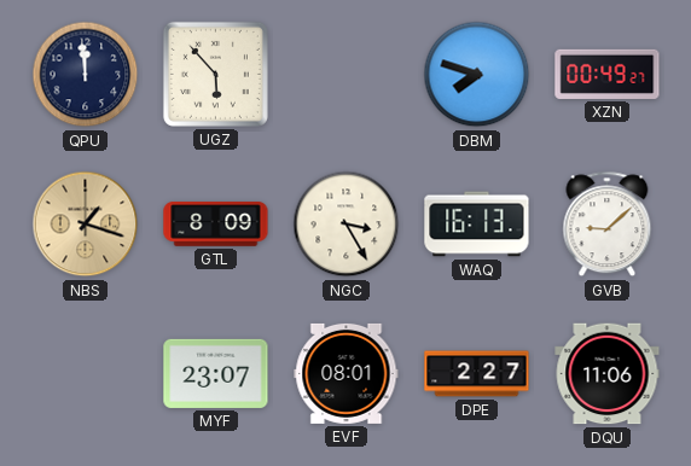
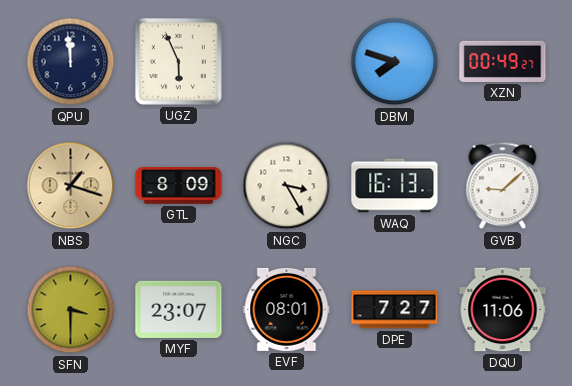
UGZ: 5:53 -> 5:56
SFN: none -> 3:30
DPE: 2:27 -> 7:27
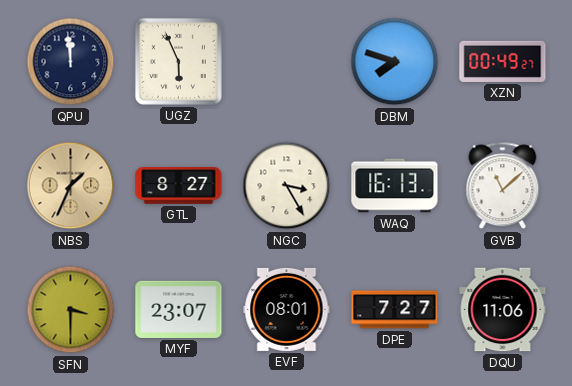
NBS: 1:18 -> 1:34
GTL: 8:09 -> 8:27
GVB: 9:08 -> 11:08
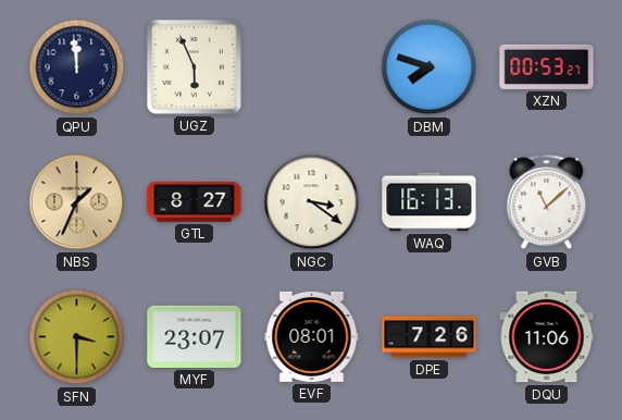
XZN: 00:49 -> 00:53
NGC: 3:25 -> 3:21
DPE: 7:27 -> 7:26
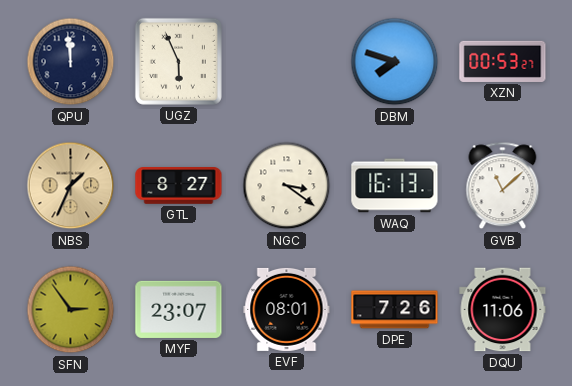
SFN: 3:30 -> 2:54
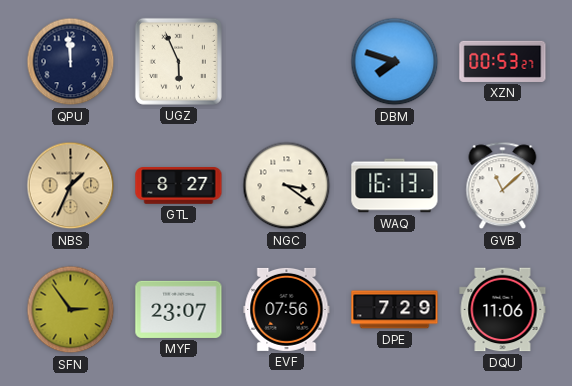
EVF: 08:01 -> 07:56
DPE: 7:26 -> 7:29
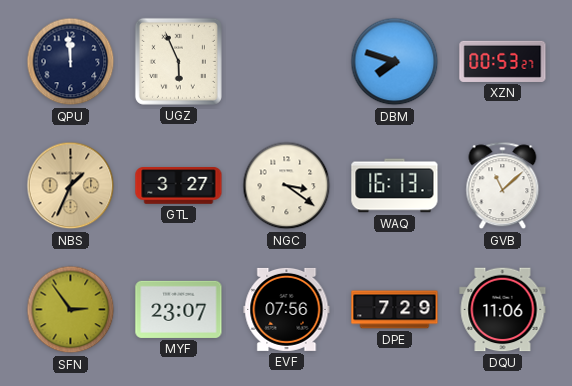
GTL: 8:27 -> 3:27
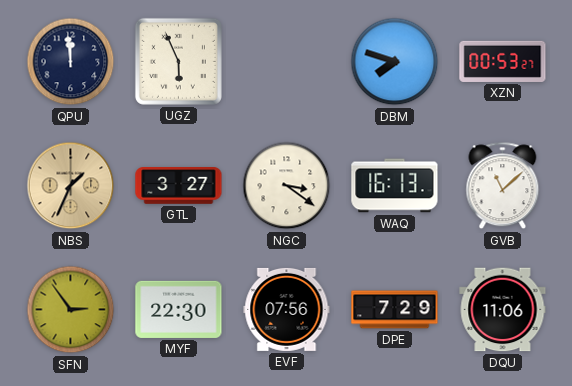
MYF: 23:07 -> 22:30
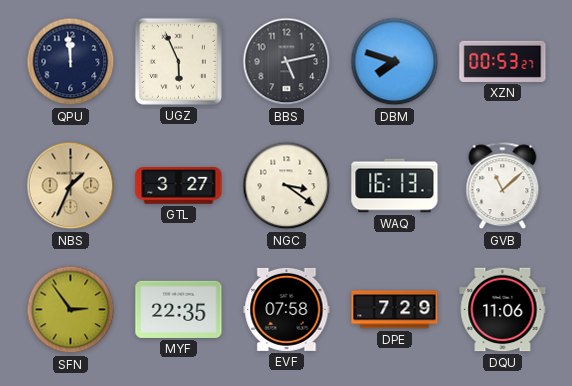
BBS: none -> 5:13
MYF: 22:30 -> 22:35
EVF: 07:56 -> 07:58
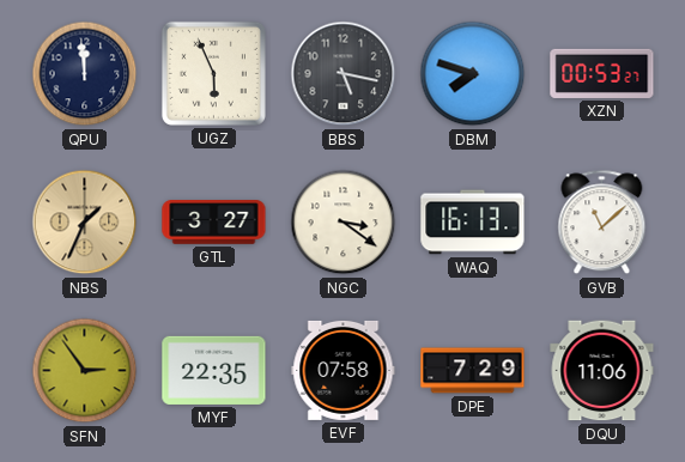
BBS: 5:13 -> 5:17
